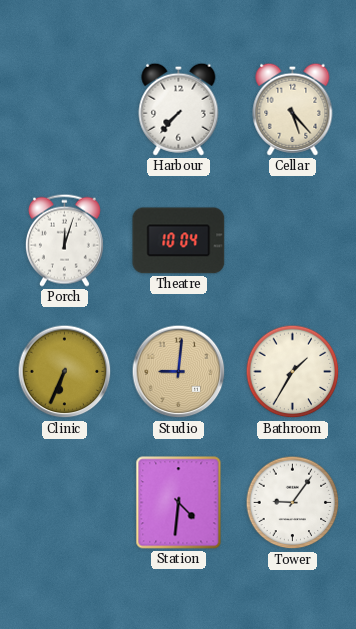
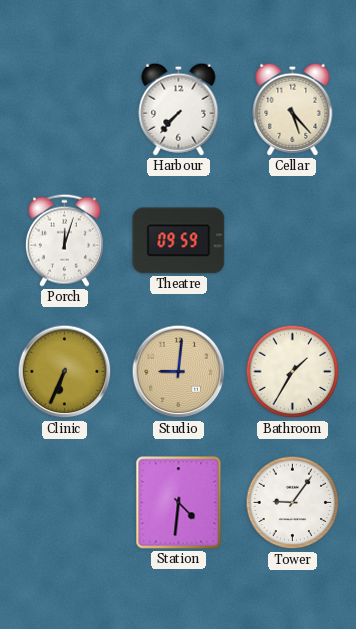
Theatre: 10:04 -> 09:59
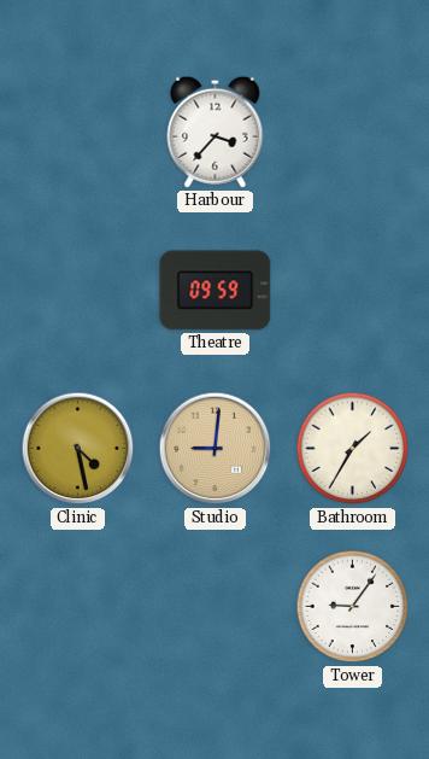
Harbour: 7:37 -> 3:37
Cellar: 5:23 -> none
Porch: 12:03 -> none
Clinic: 6:34 -> 4:28
Station: 4:31 -> none
